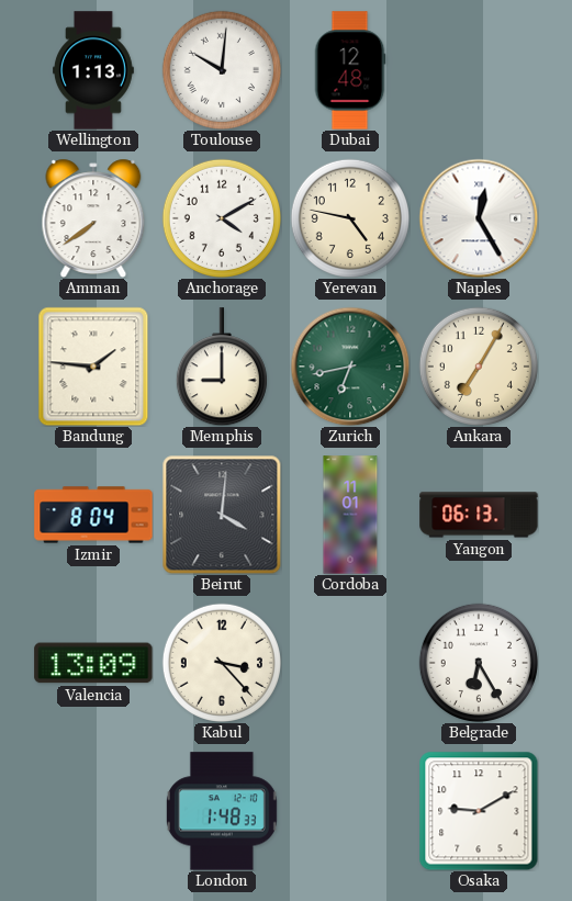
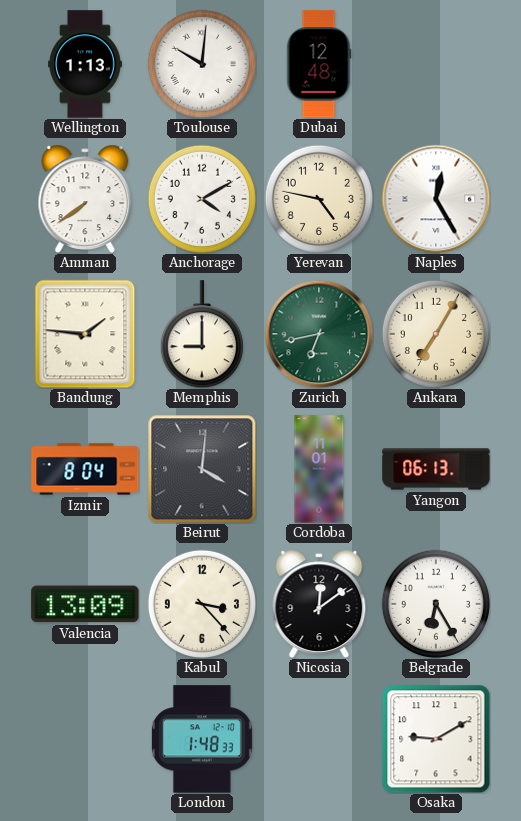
Nicosia: none -> 12:09
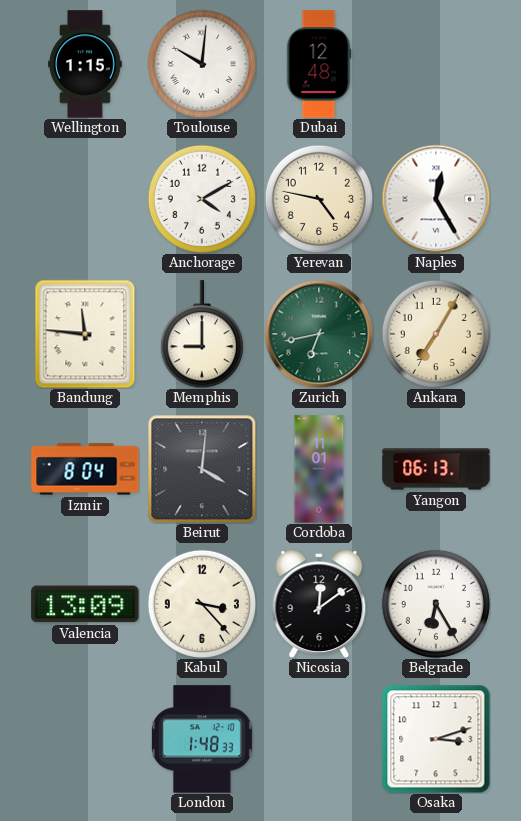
Wellington: 1:13 -> 1:15
Amman: 7:39 -> none
Bandung: 1:46 -> 11:46
Osaka: 9:10 -> 3:12
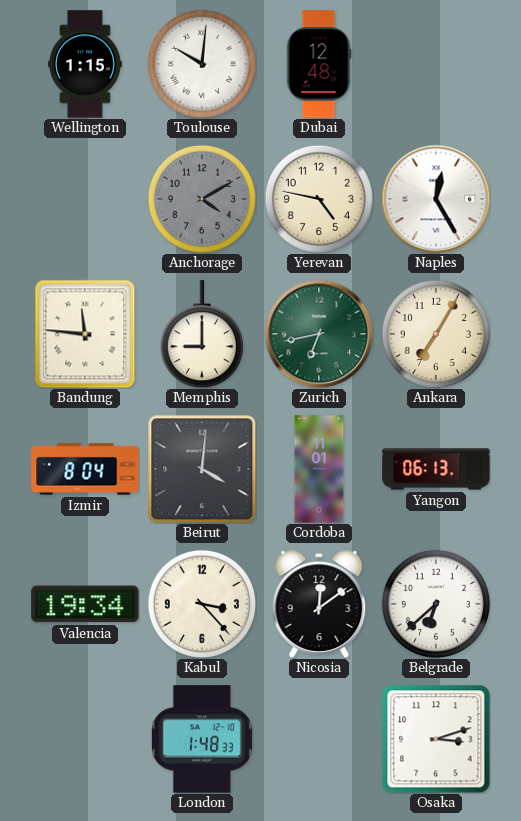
Anchorage dial: white -> grey
Valencia: 13:09 -> 19:34
Belgrade: 6:25 -> 6:38
